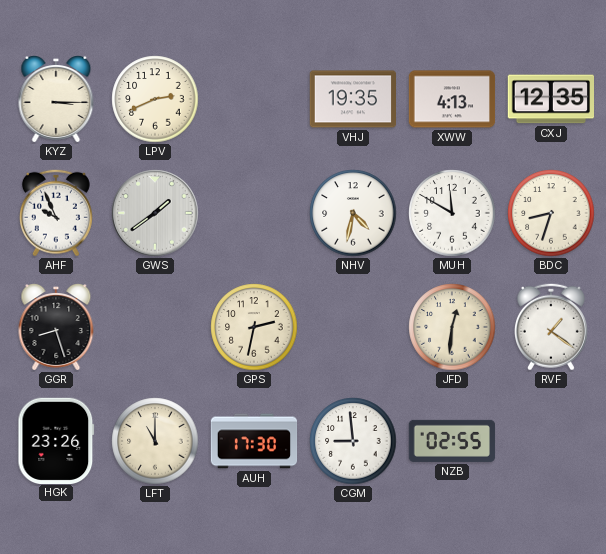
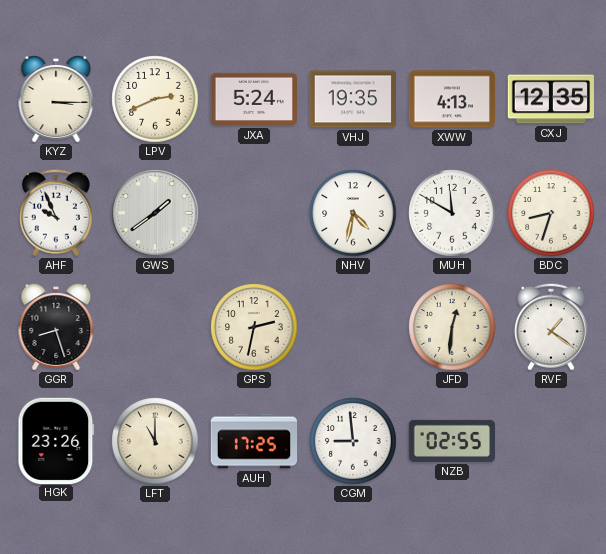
JXA: none -> 5:24
AUH: 17:30 -> 17:25
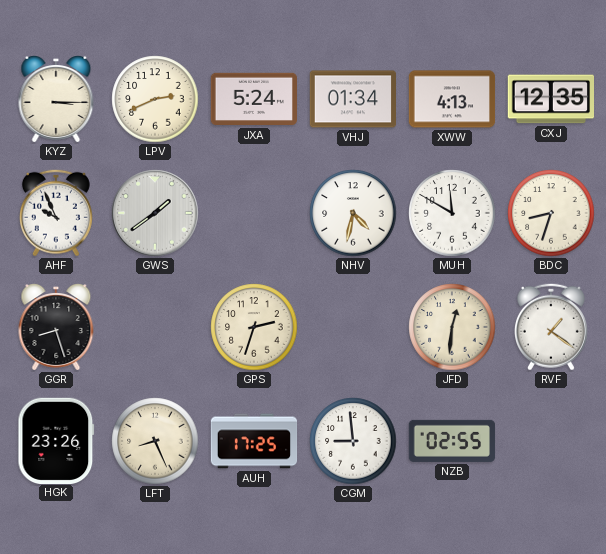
VHJ: 19:35 -> 01:34
GPS: 2:32 -> 2:33
LFT: 11:00 -> 8:26
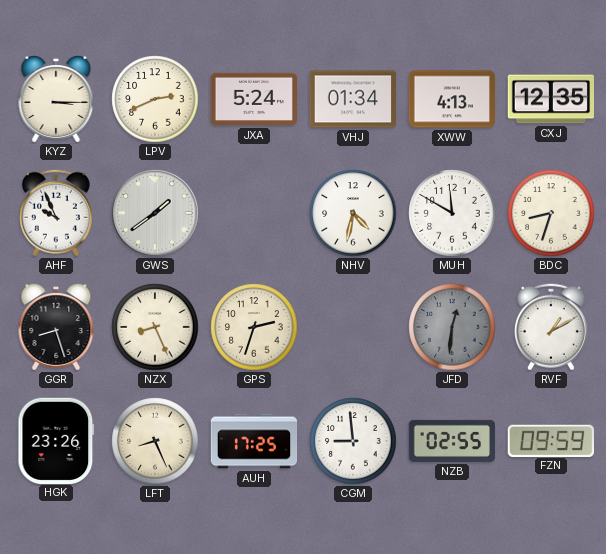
NZX: none -> 8:26
JFD dial: cream -> grey
RVF: 1:21 -> 1:10
FZN: none -> 09:59
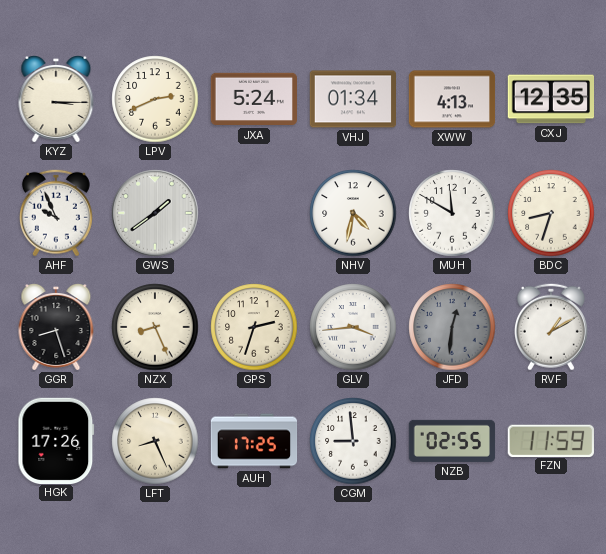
GLV: none -> 3:44
HGK: 23:26 -> 17:26
FZN: 09:59 -> 11:59
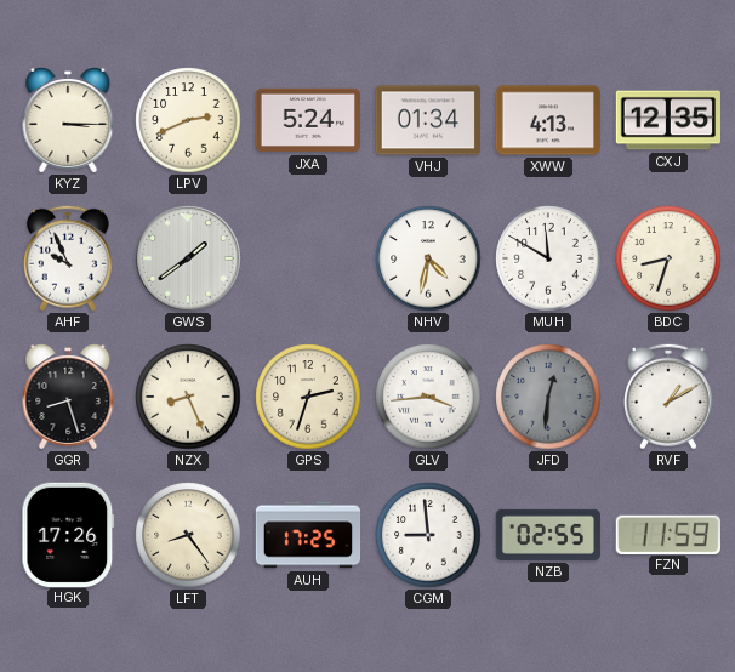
LFT: 8:26 -> 8:24
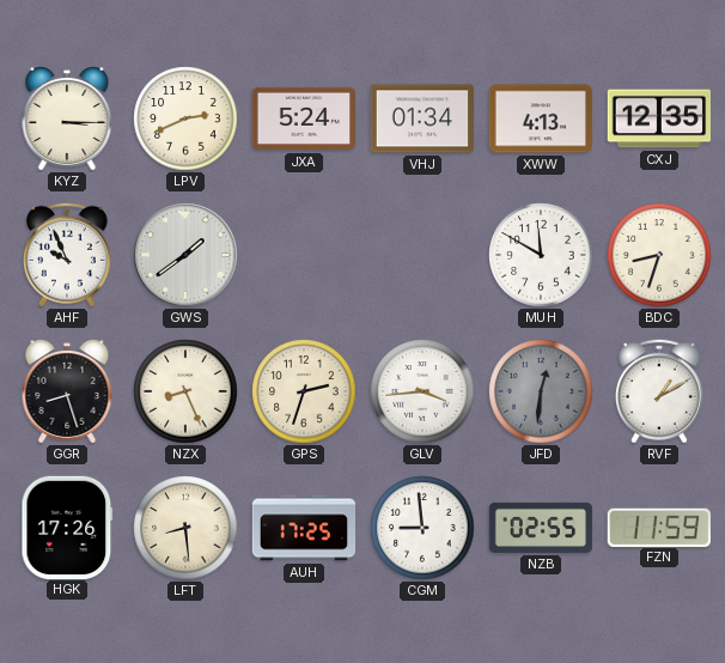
NHV: 4:32 -> none
LFT: 8:24 -> 8:29
